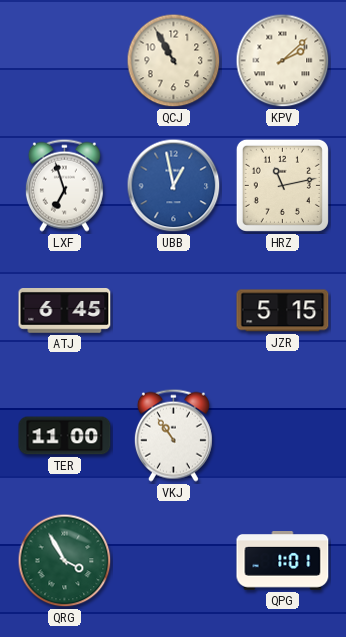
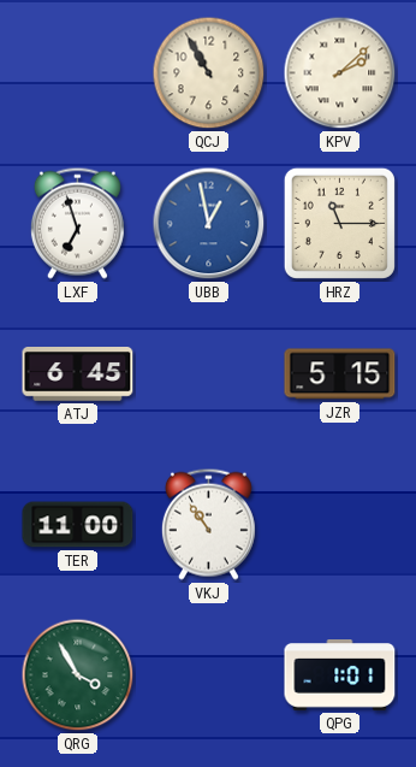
HRZ: 11:13 -> 11:15
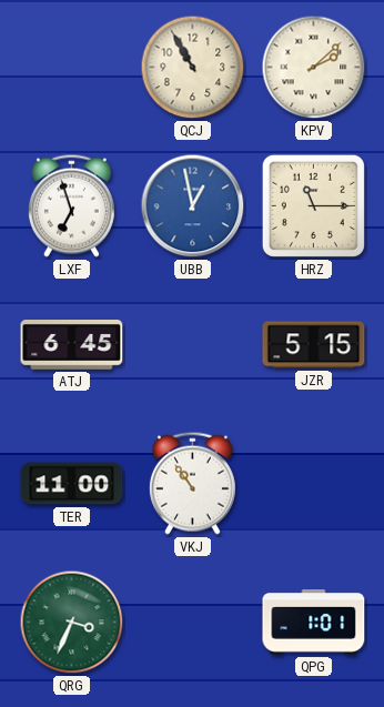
QRG: 3:55 -> 3:34
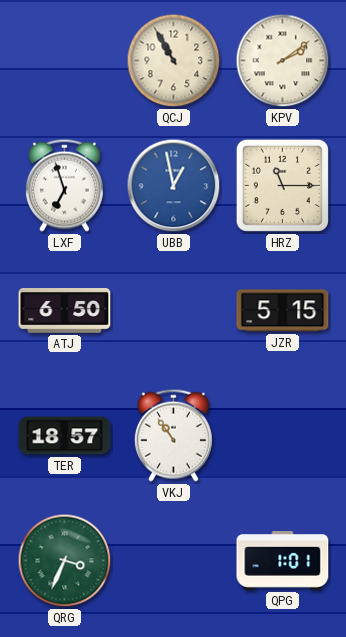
KPV: 2:08 -> 2:09
ATJ: 6:45 -> 6:50
TER: 11:00 -> 18:57
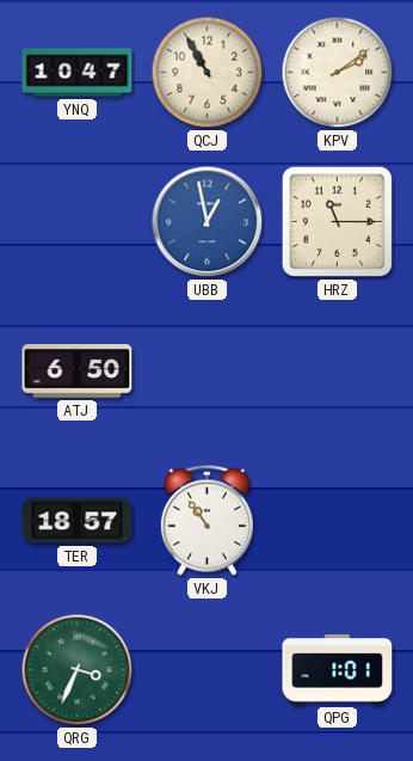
YNQ: none -> 10:47
LXF: 6:57 -> none
JZR: 5:15 -> none
